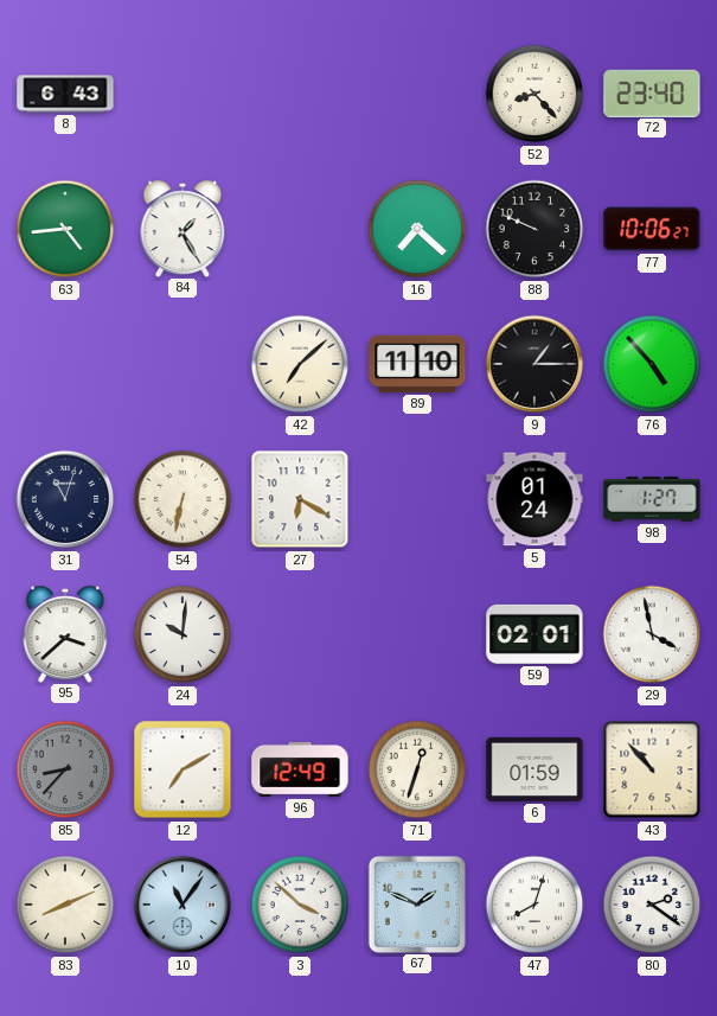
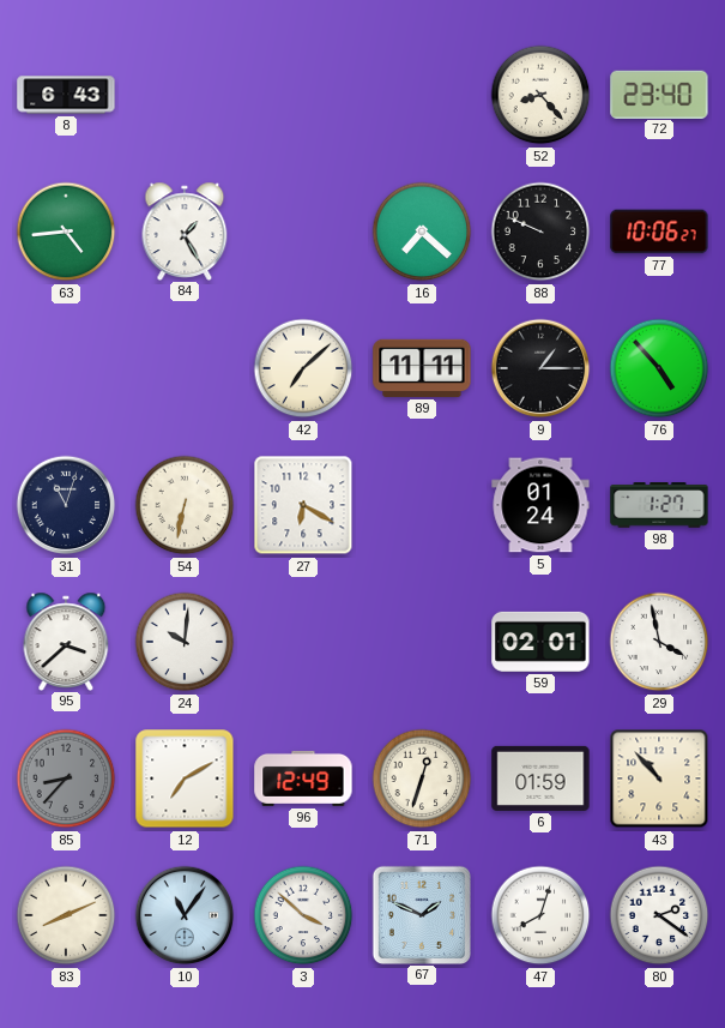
89: 11:10 -> 11:11
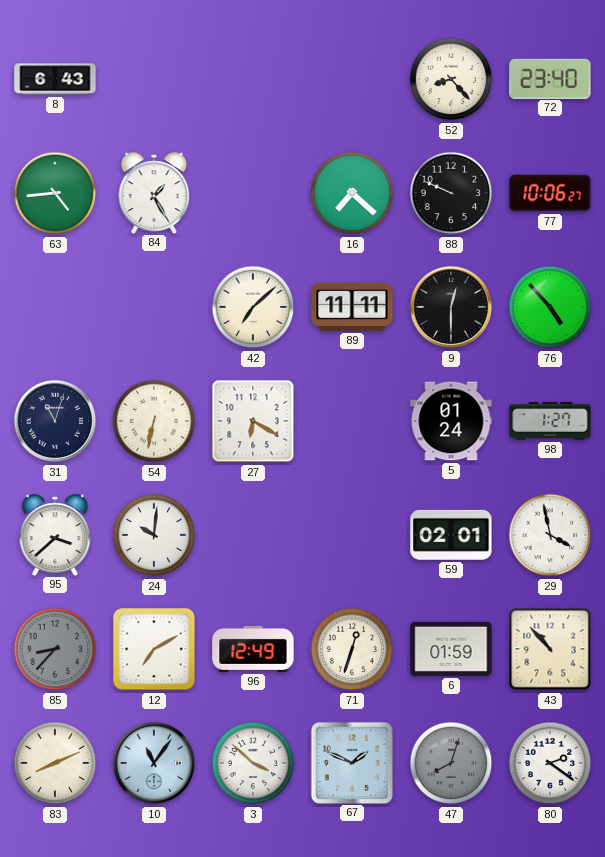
9: 1:15 -> 12:30
47 dial: white -> grey
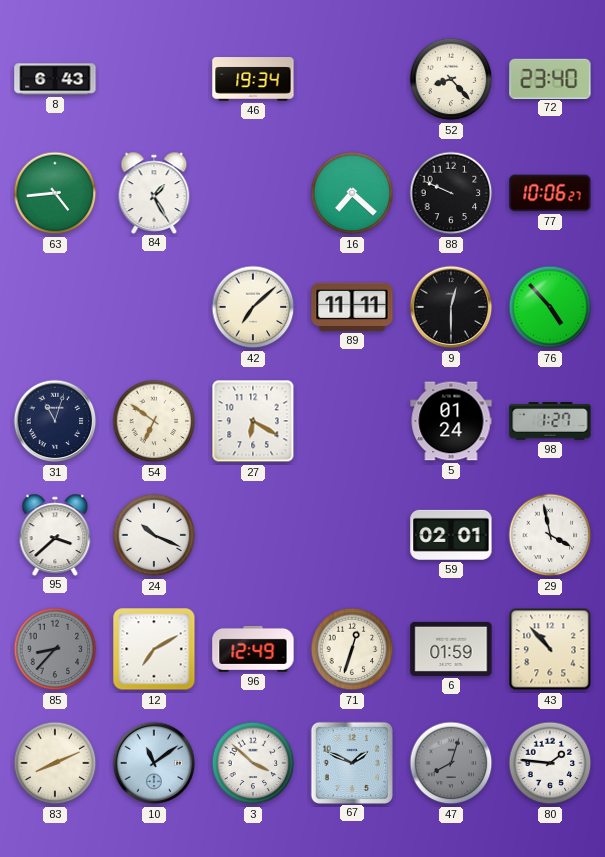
46: none -> 19:34
54: 6:32 -> 6:51
24: 10:01 -> 10:19
10: 11:06 -> 11:09
80: 2:21 -> 1:46
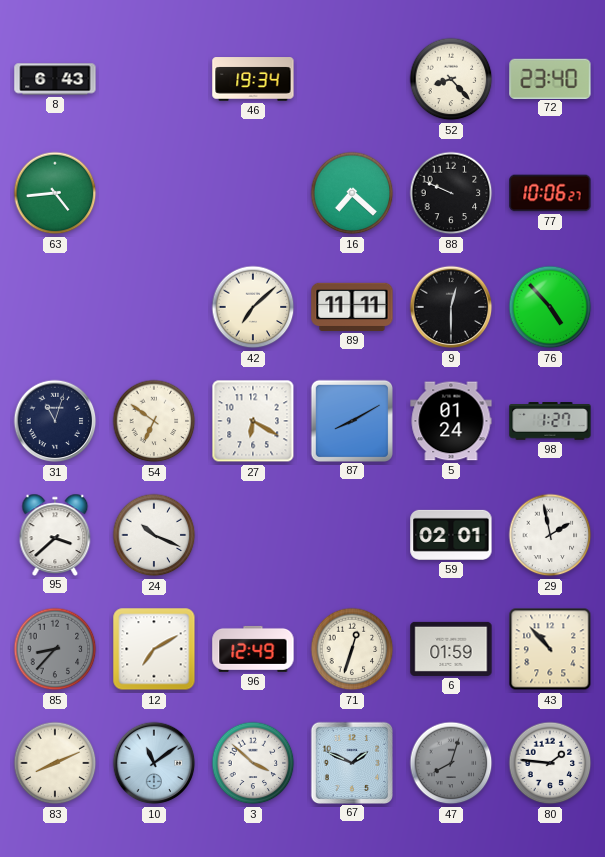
84: 1:25 -> none
87: none -> 8:10
29: 3:58 -> 1:58
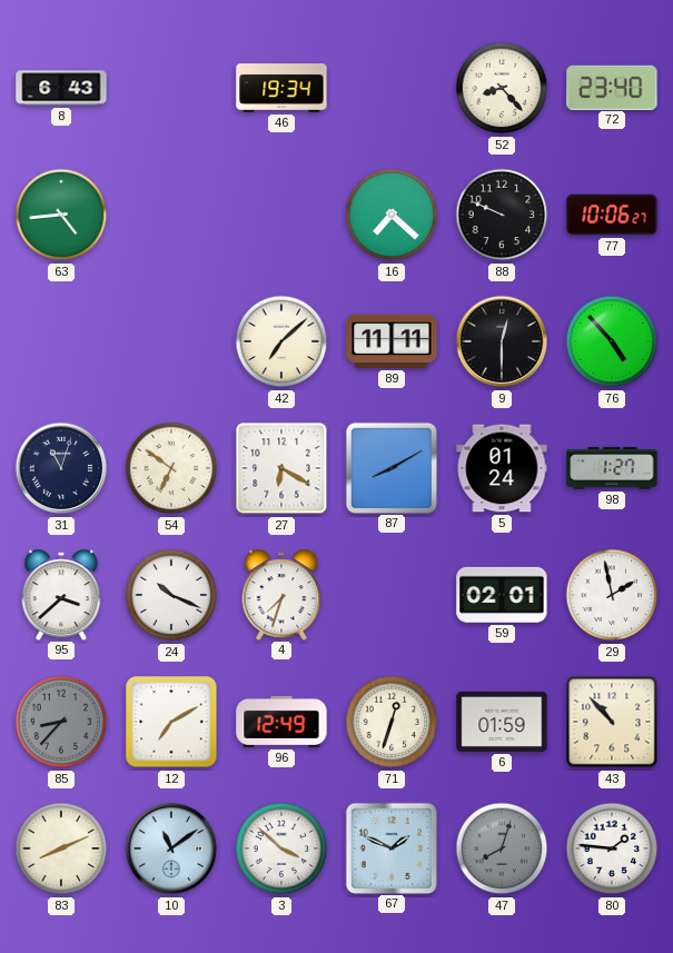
4: none -> 7:33
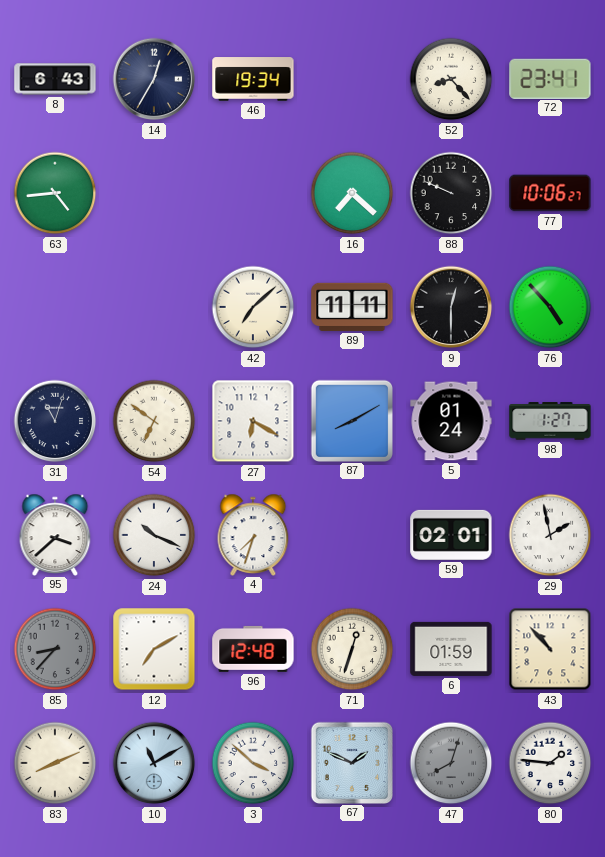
14: none -> 12:35
72: 23:40 -> 23:41
96: 12:49 -> 12:48
10: 11:09 -> 11:10
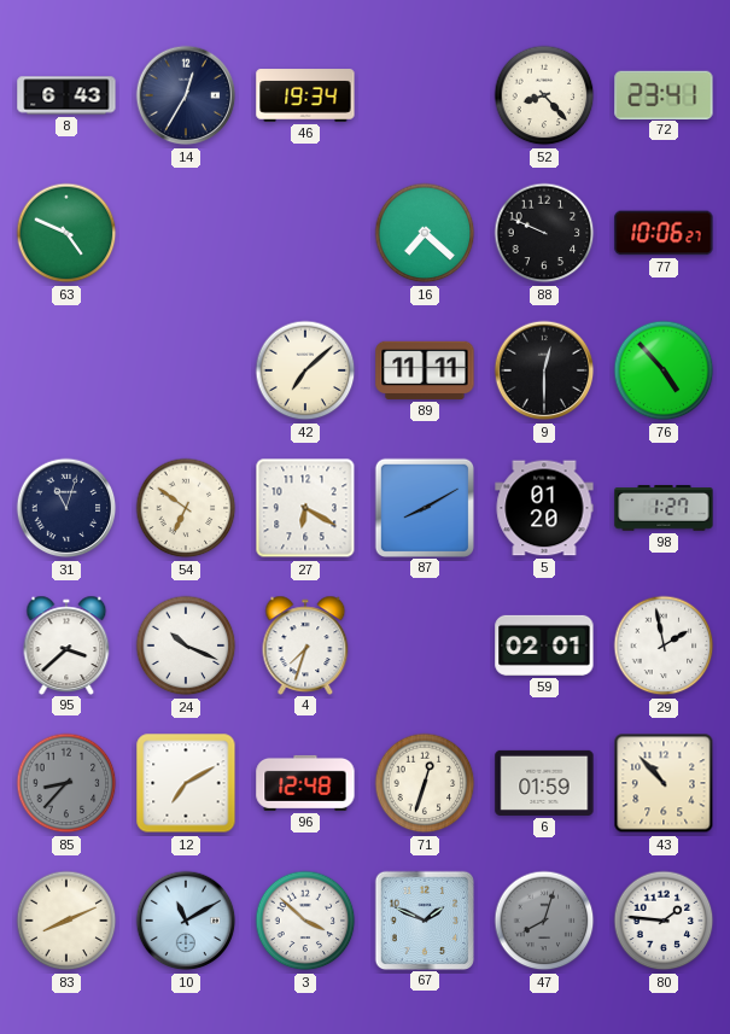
63: 4:44 -> 4:49
5: 01:24 -> 01:20
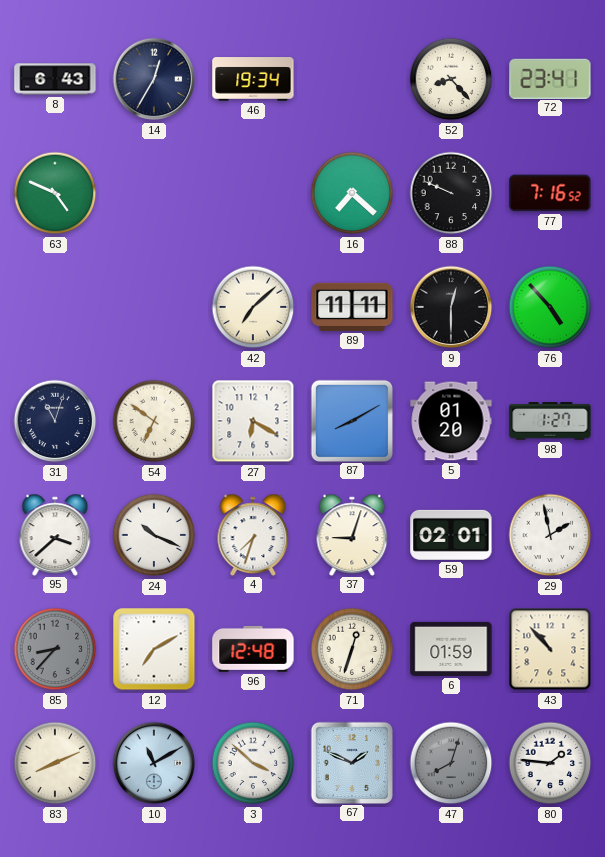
77: 10:06 -> 7:16
37: none -> 9:03
